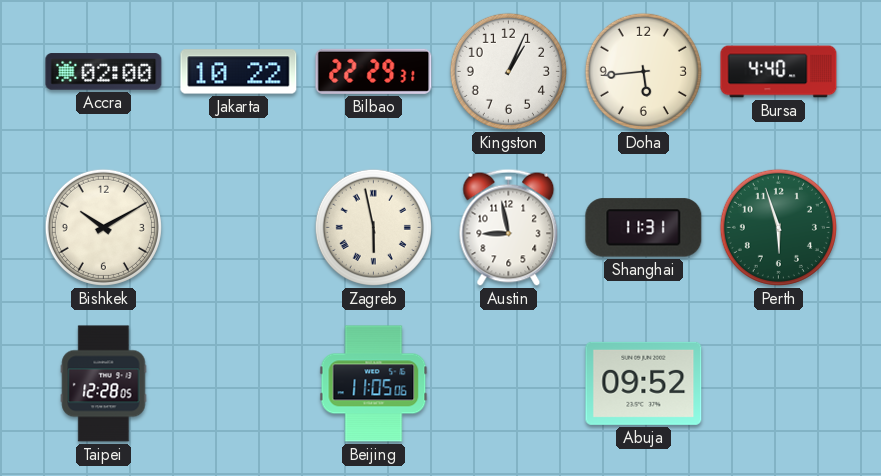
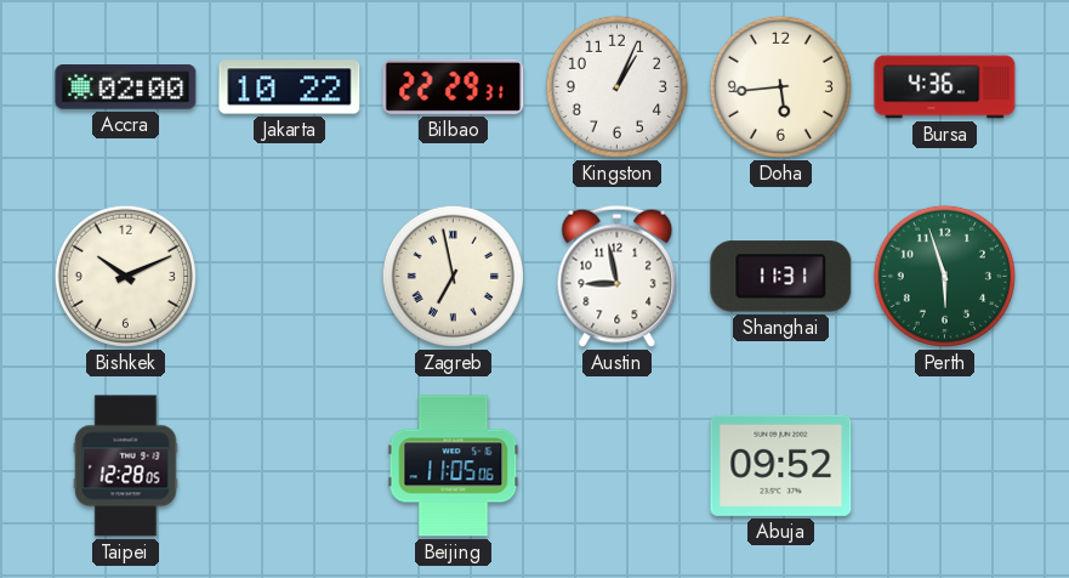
Bursa: 4:40 -> 4:36
Bishkek: 10:10 -> 10:11
Zagreb: 5:58 -> 6:58
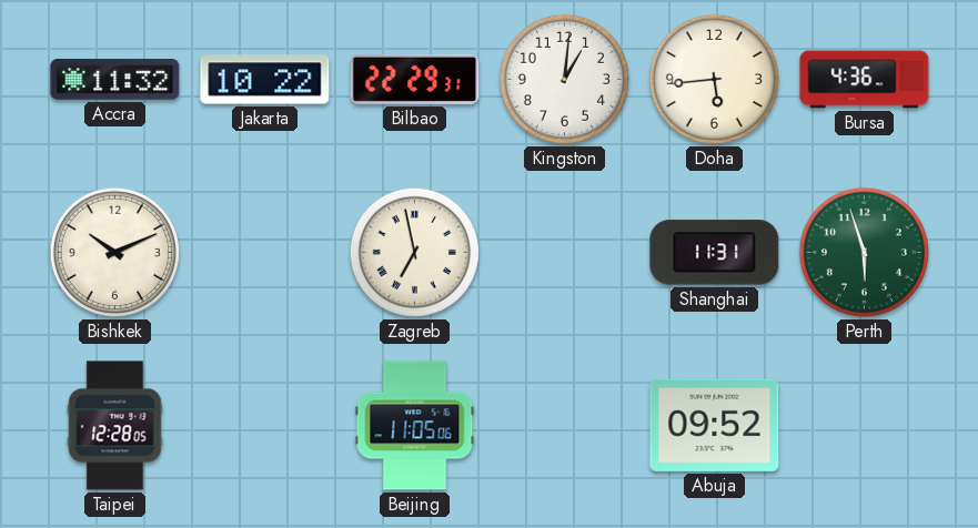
Accra: 02:00 -> 11:32
Kingston: 1:04 -> 1:01
Austin: 8:58 -> none
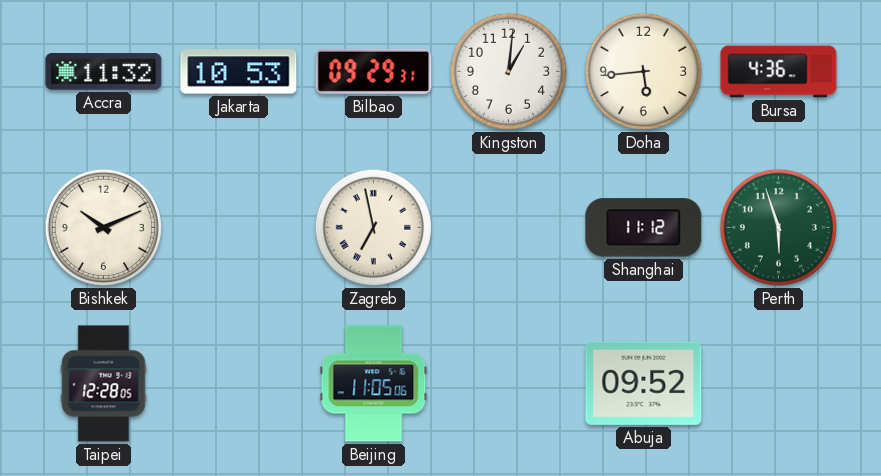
Jakarta: 10:22 -> 10:53
Bilbao: 22:29 -> 09:29
Shanghai: 11:31 -> 11:12
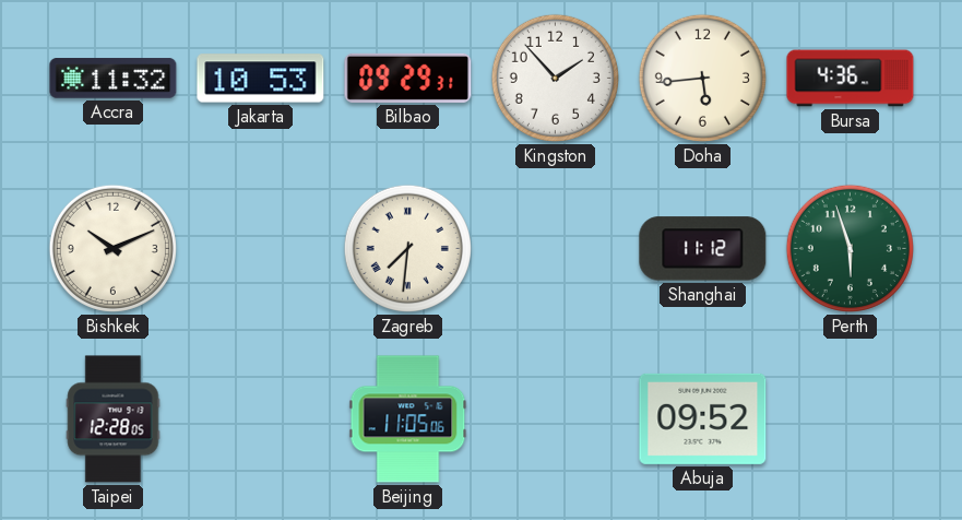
Kingston: 1:01 -> 1:53
Zagreb: 6:58 -> 7:31
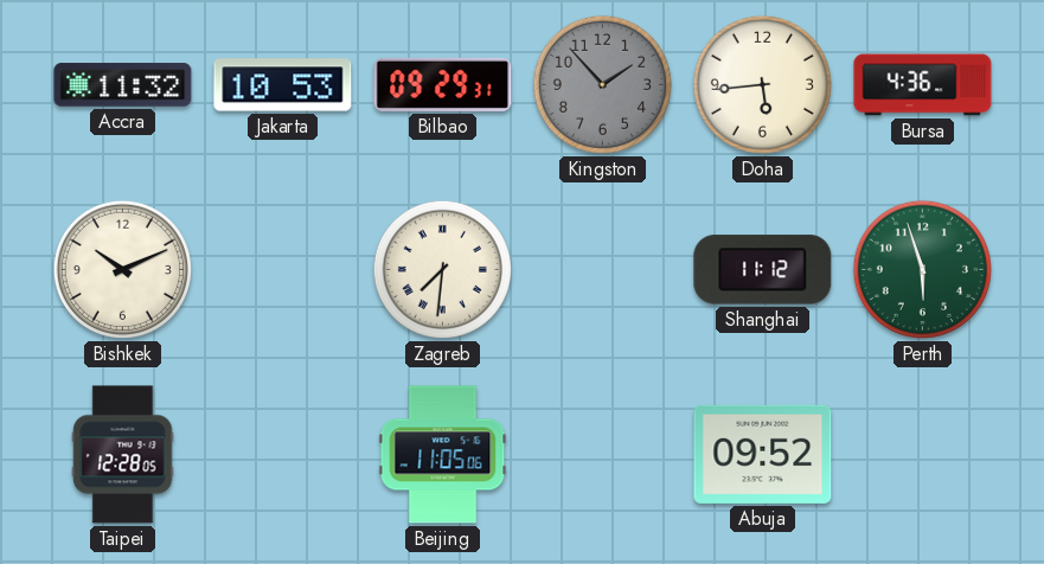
Kingston dial: white -> grey
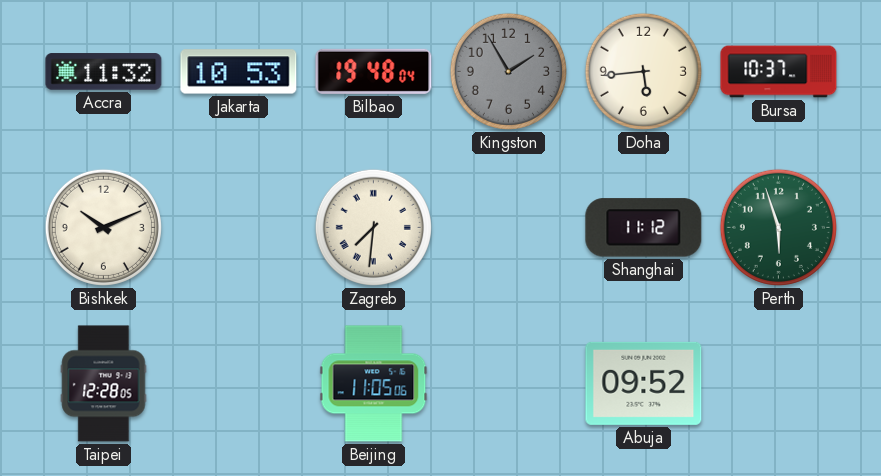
Bilbao: 09:29 -> 19:48
Kingston: 1:53 -> 1:55
Bursa: 4:36 -> 10:37
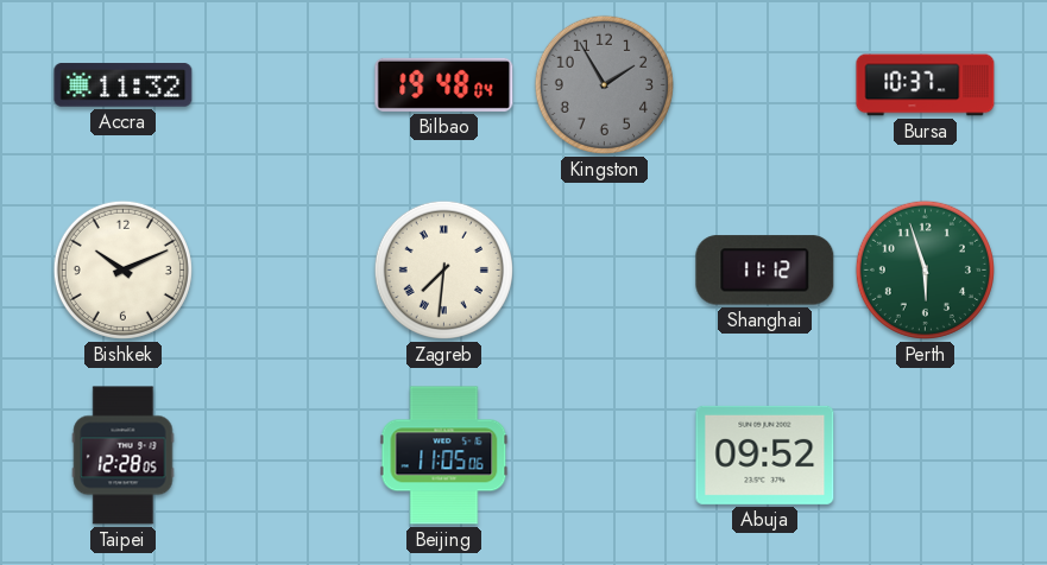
Jakarta: 10:53 -> none
Doha: 5:44 -> none
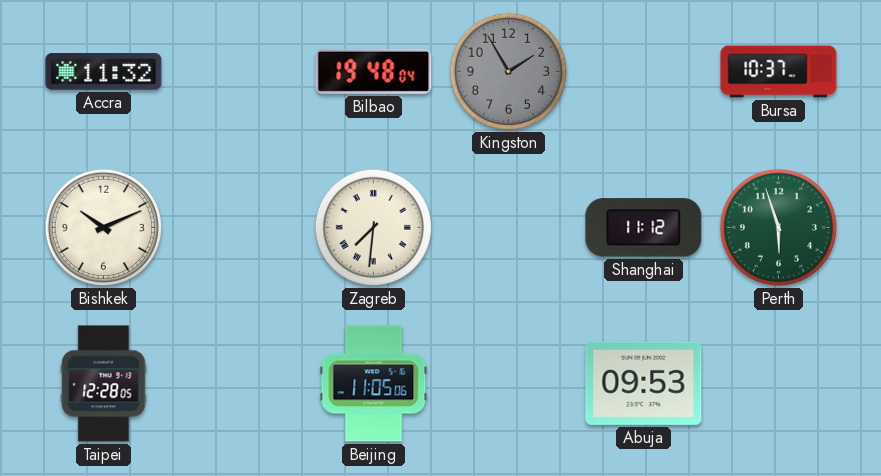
Abuja: 09:52 -> 09:53
